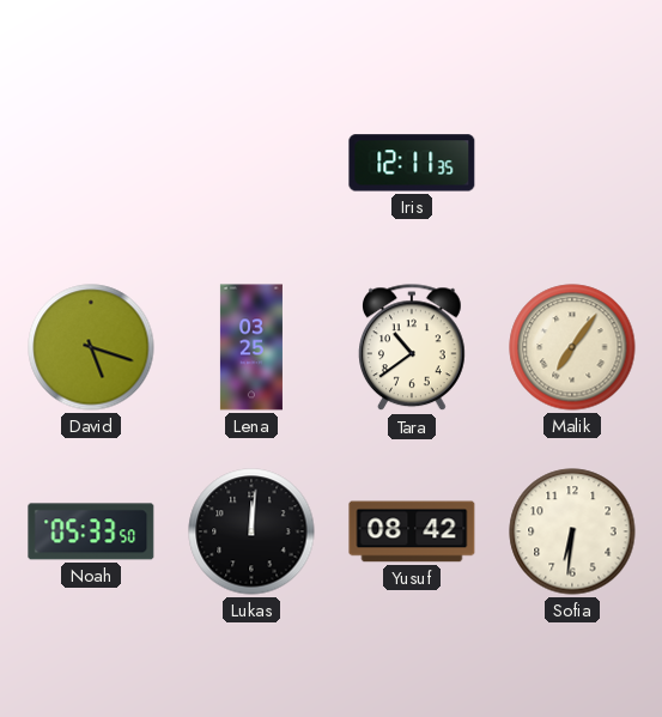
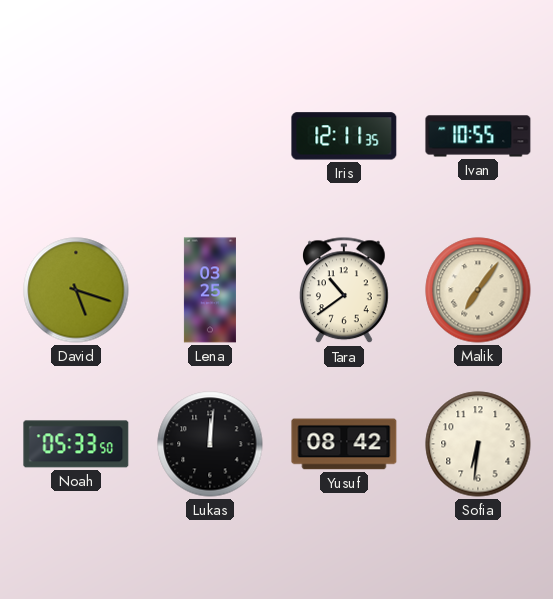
Ivan: none -> 10:55
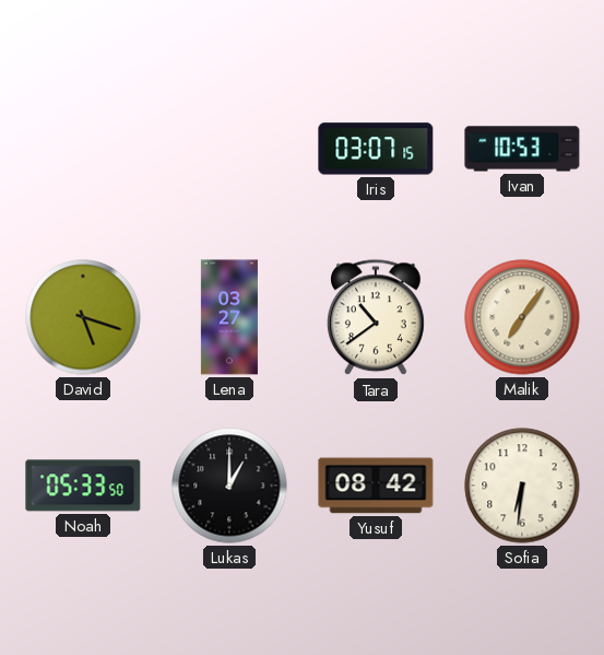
Iris: 12:11 -> 03:07
Ivan: 10:55 -> 10:53
Lena: 03:25 -> 03:27
Lukas: 12:01 -> 1:00
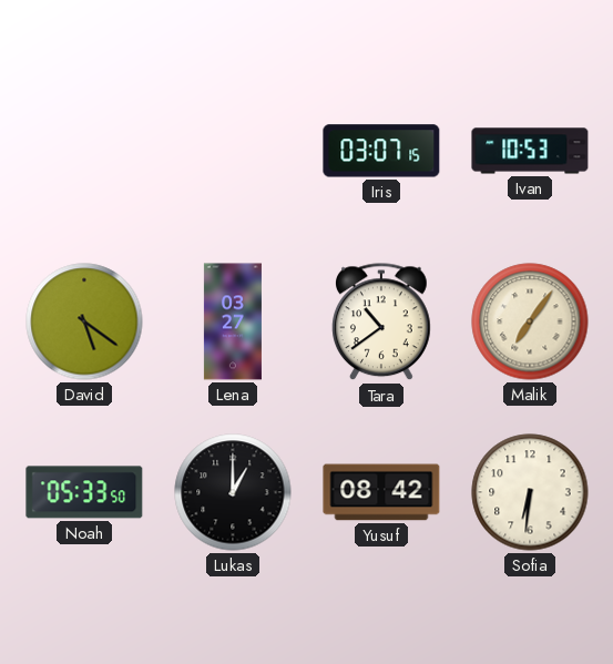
David: 5:18 -> 5:21
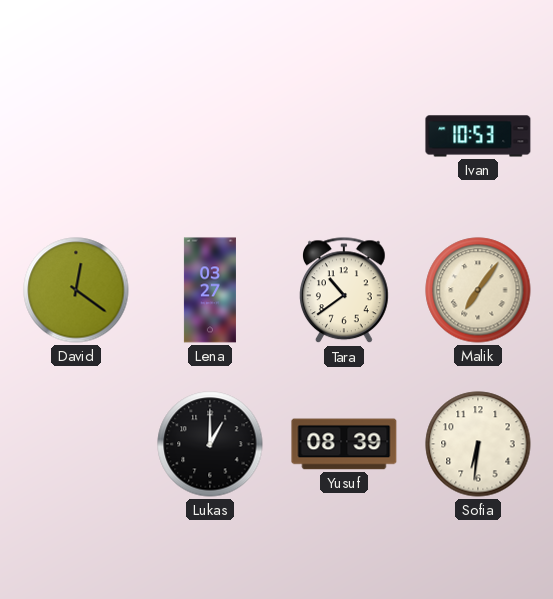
Iris: 03:07 -> none
David: 5:21 -> 12:21
Noah: 05:33 -> none
Yusuf: 08:42 -> 08:39
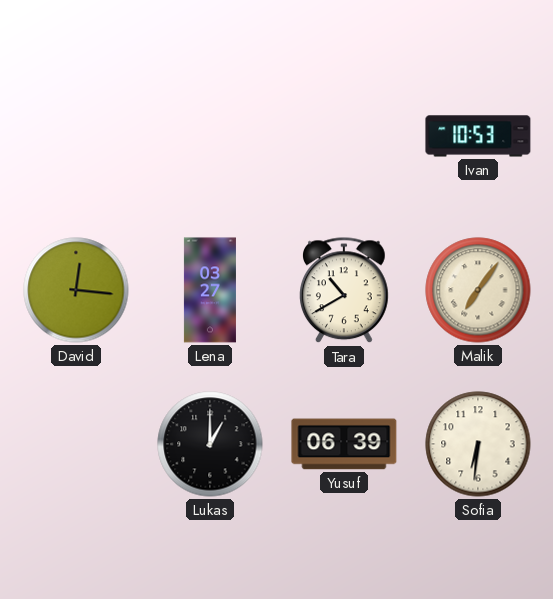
David: 12:21 -> 12:16
Tara: 10:39 -> 10:40
Yusuf: 08:39 -> 06:39
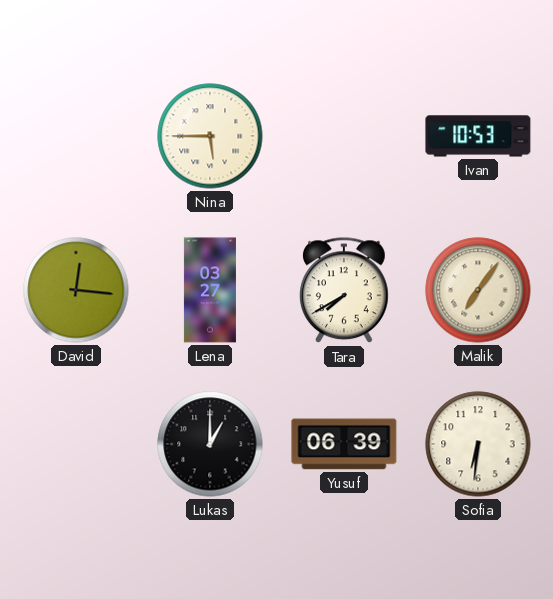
Nina: none -> 5:45
Tara: 10:40 -> 7:40
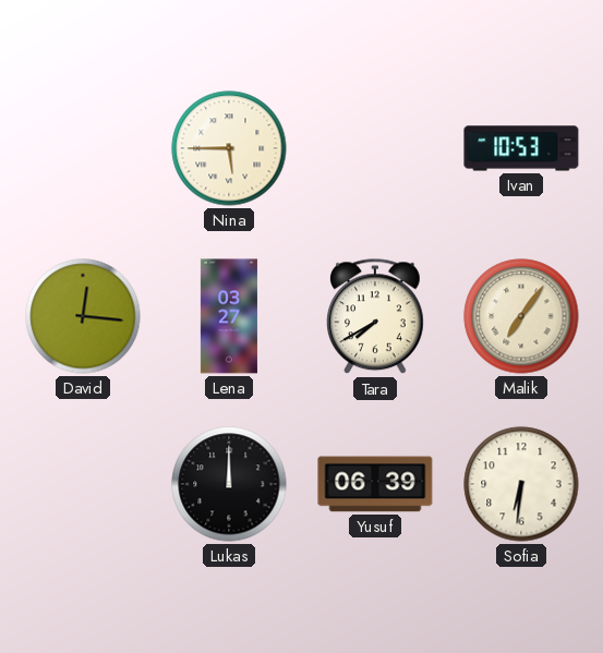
Lukas: 1:00 -> 12:00
